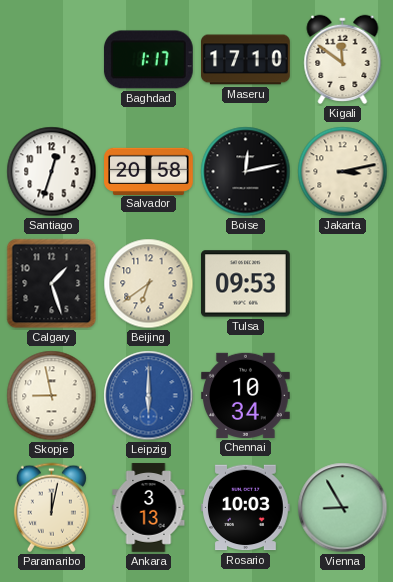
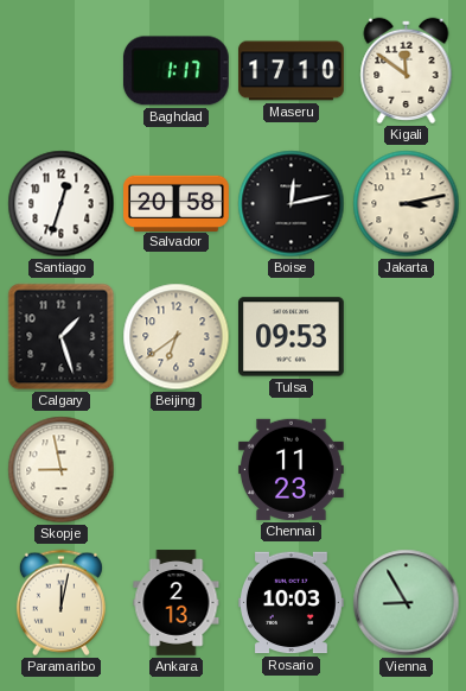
Leipzig: 6:00 -> none
Chennai: 10:34 -> 11:23
Ankara: 3:13 -> 2:13
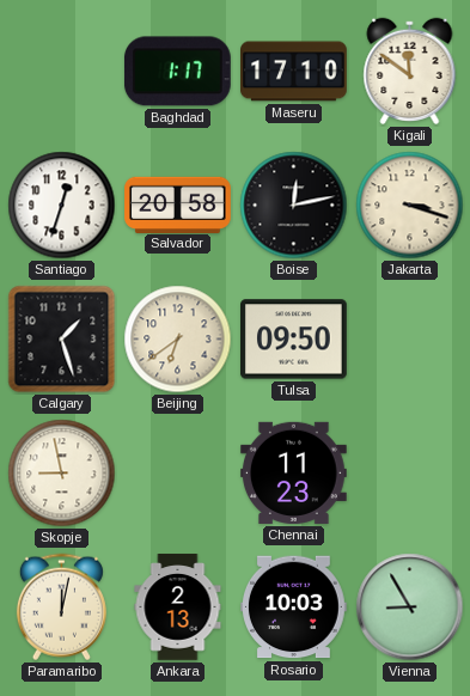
Jakarta: 3:13 -> 3:18
Tulsa: 09:53 -> 09:50
